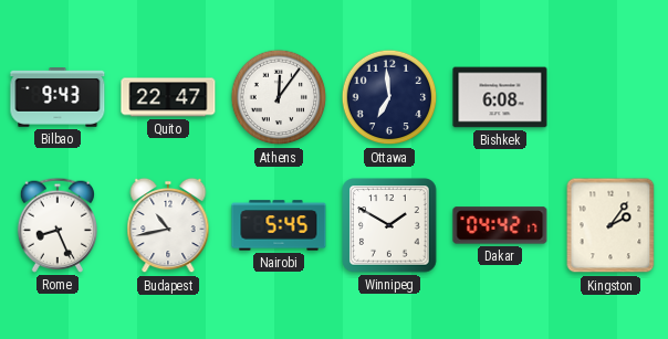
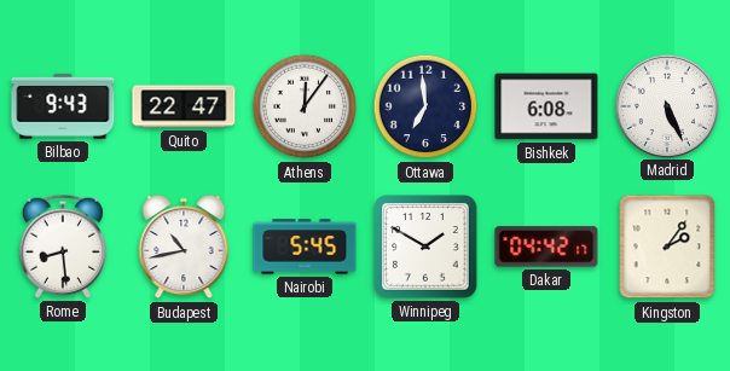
Madrid: none -> 5:26
Rome: 8:26 -> 8:29
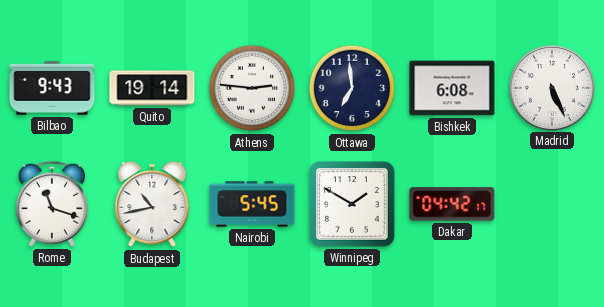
Quito: 22:47 -> 19:14
Athens: 12:06 -> 2:46
Rome: 8:29 -> 11:18
Kingston: 2:06 -> none
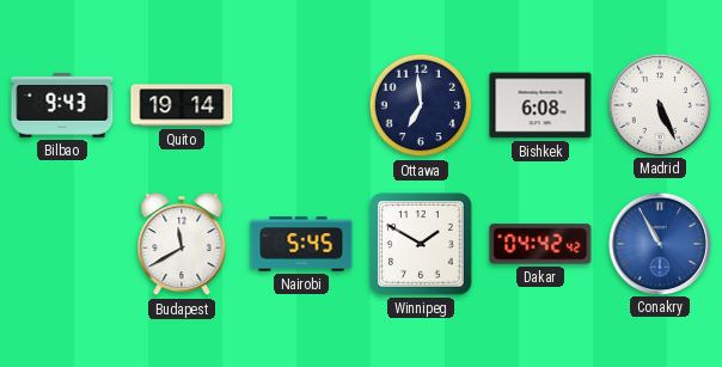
Athens: 2:46 -> none
Rome: 11:18 -> none
Budapest: 10:43 -> 11:40
Dakar: 04:42:17 -> 04:42:42
Conakry: none -> 10:55
